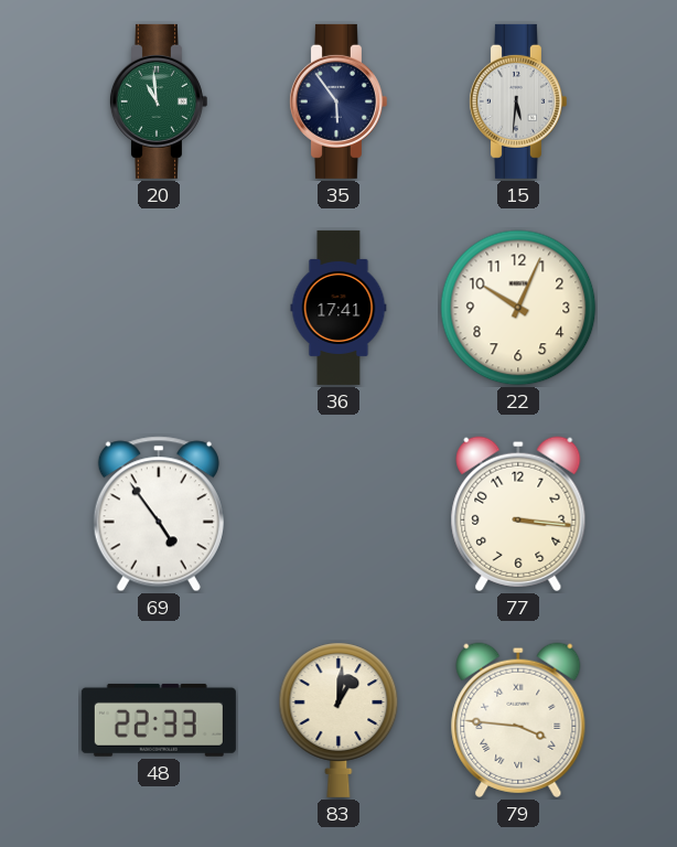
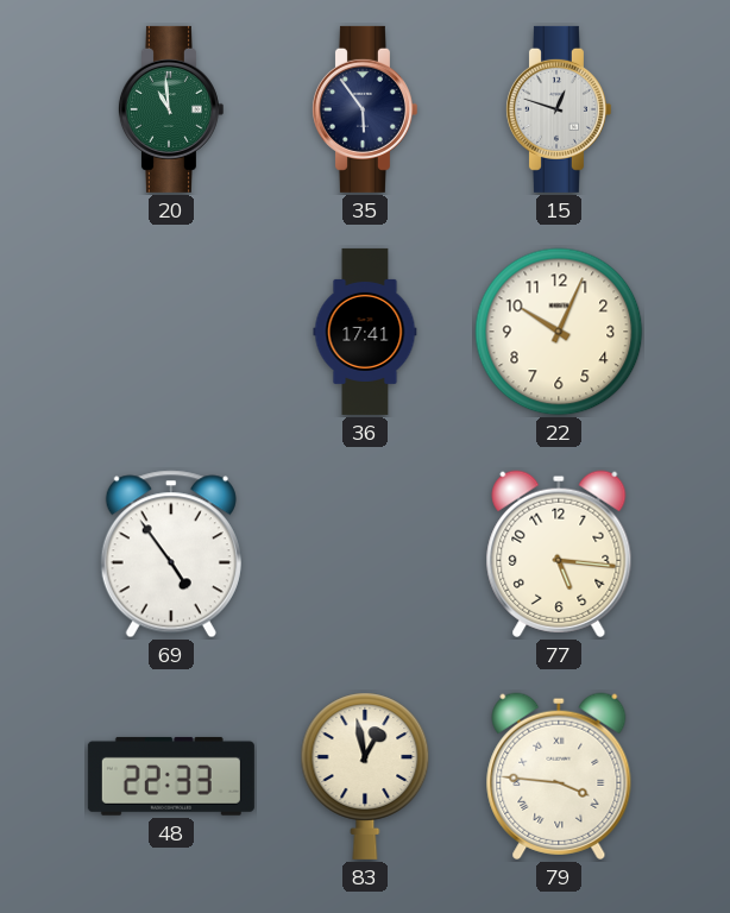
15: 5:31 -> 12:48
77: 3:16 -> 5:16
83: 1:01 -> 12:58
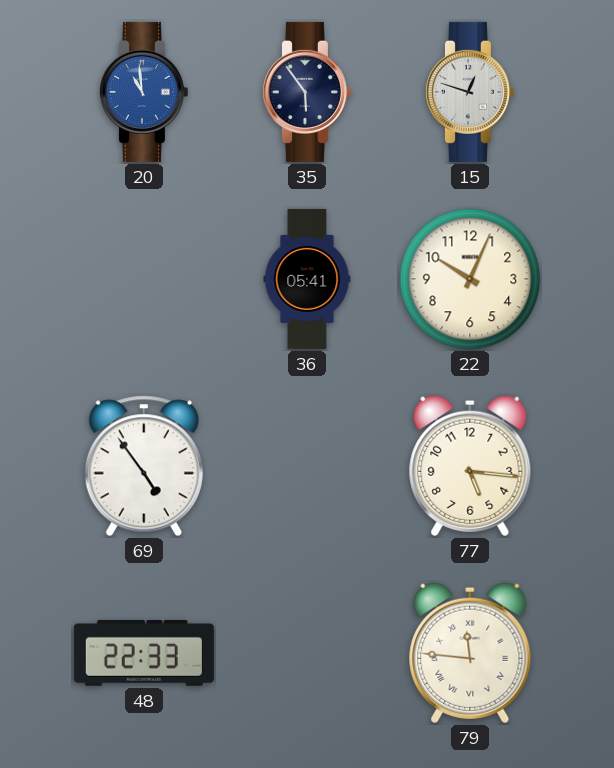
20 dial: green -> blue
36: 17:41 -> 05:41
83: 12:58 -> none
79: 3:46 -> 11:46
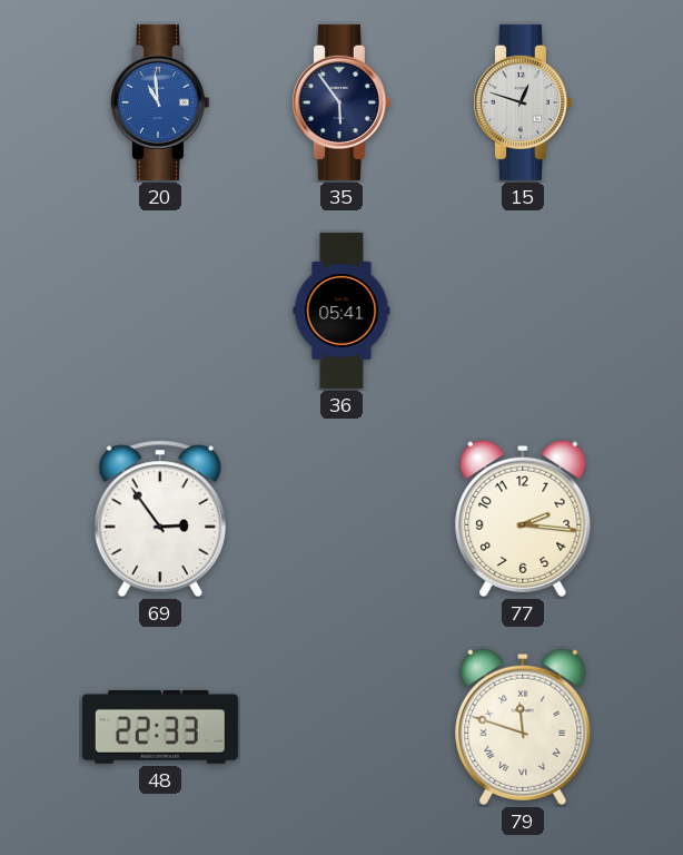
22: 10:04 -> none
69: 4:54 -> 2:54
77: 5:16 -> 2:16
79: 11:46 -> 11:48
